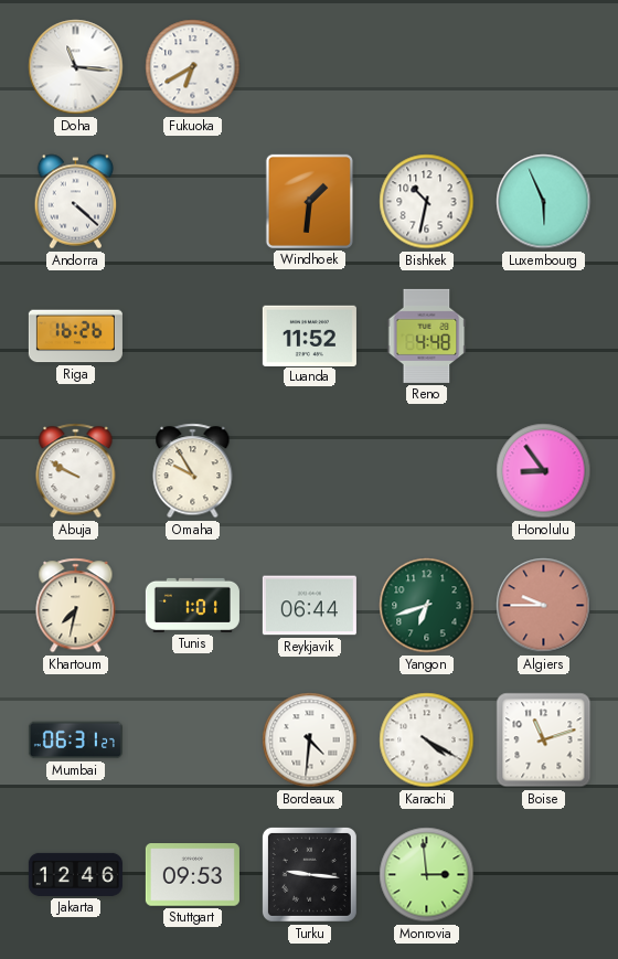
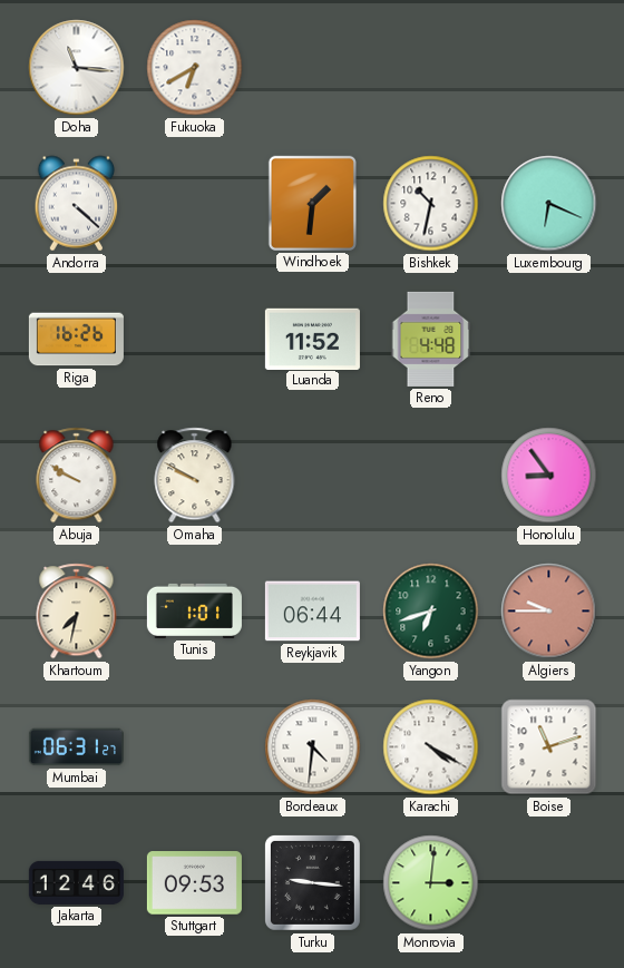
Luxembourg: 5:56 -> 6:19
Omaha: 9:55 -> 9:50
Monrovia: 2:59 -> 3:01
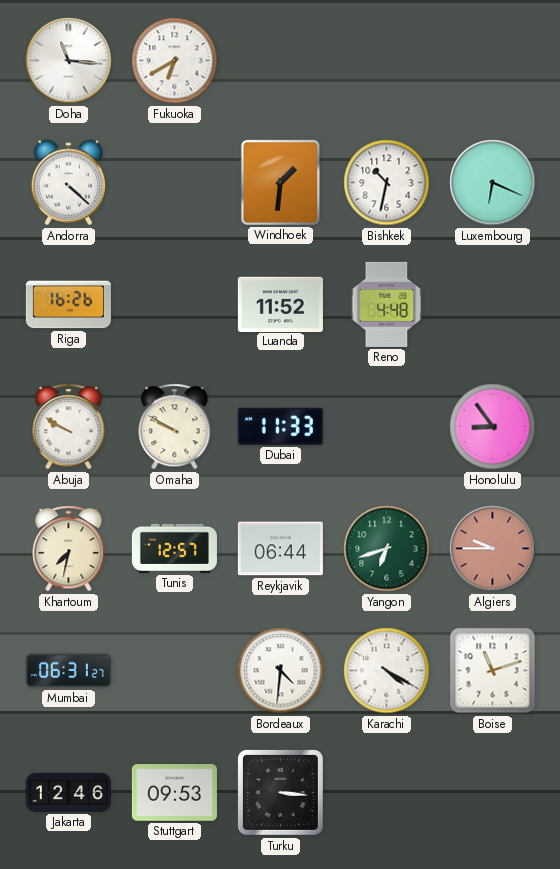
Dubai: none -> 11:33
Tunis: 1:01 -> 12:57
Turku: 9:16 -> 3:16
Monrovia: 3:01 -> none
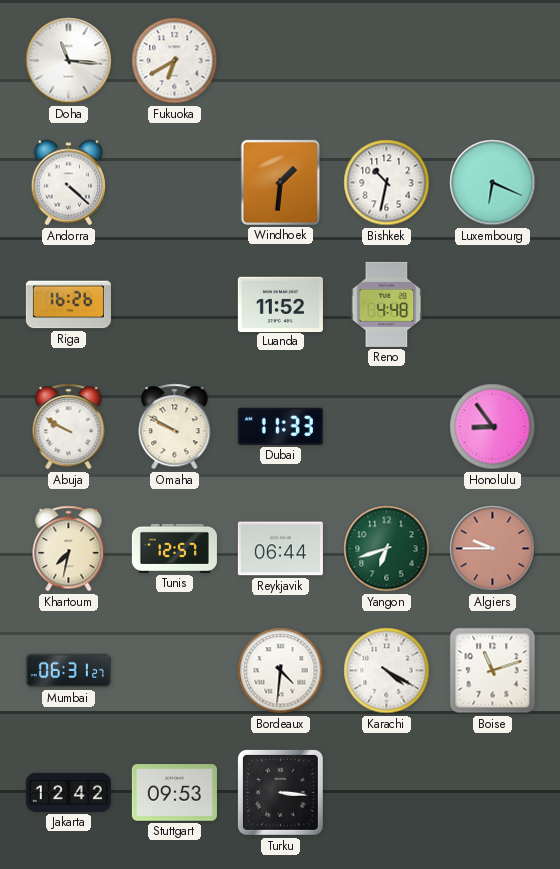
Jakarta: 12:46 -> 12:42
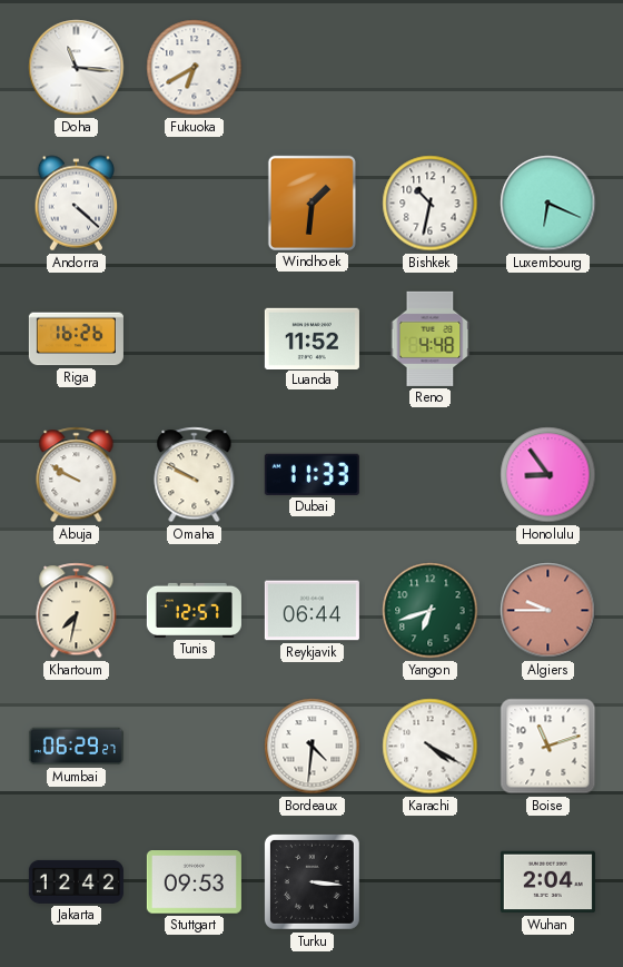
Mumbai: 06:31 -> 06:29
Wuhan: none -> 2:04
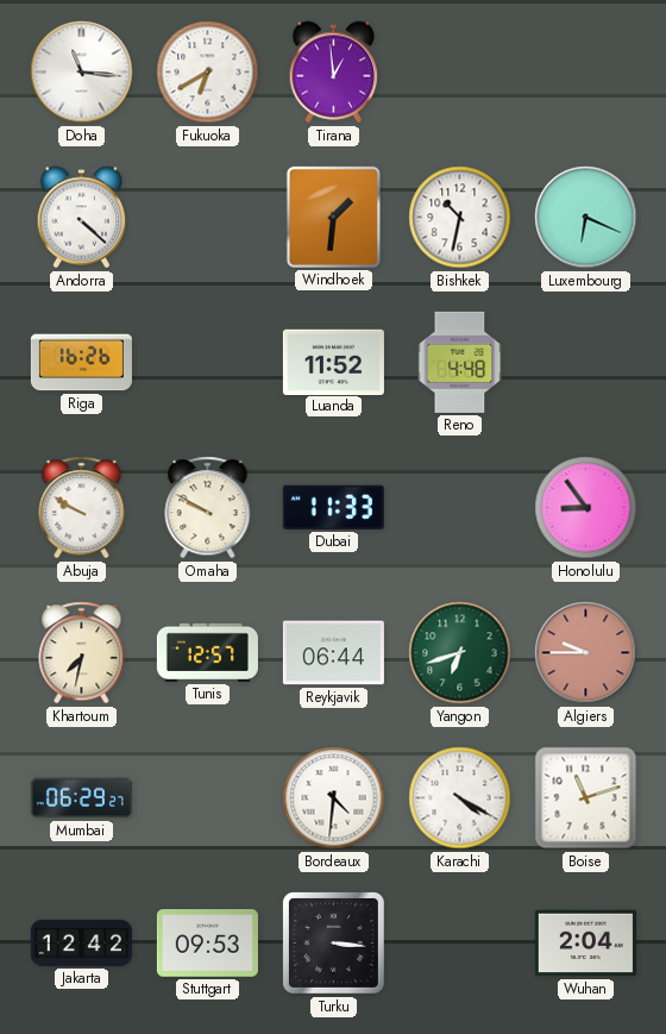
Tirana: none -> 12:59
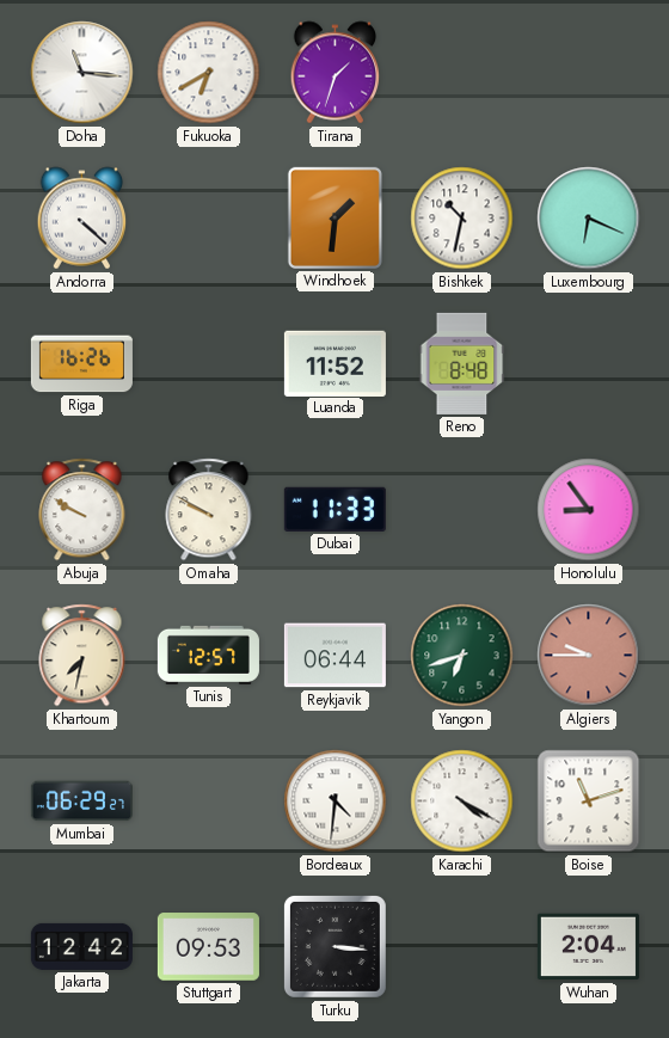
Tirana: 12:59 -> 1:33
Reno: 4:48 -> 8:48
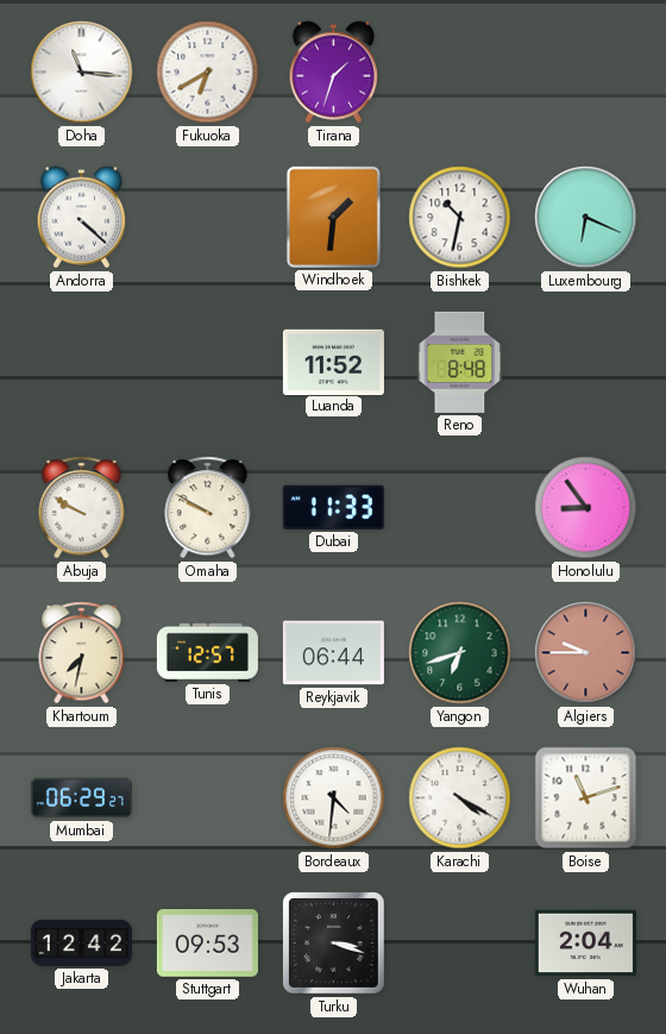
Riga: 16:26 -> none
Turku: 3:16 -> 3:18
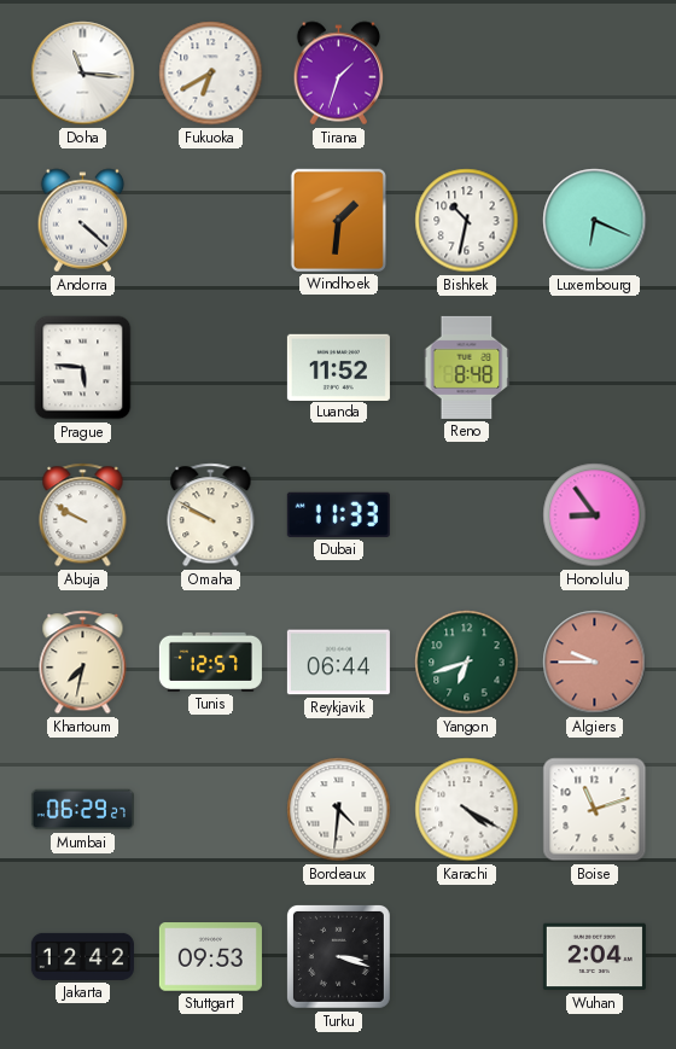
Prague: none -> 5:46
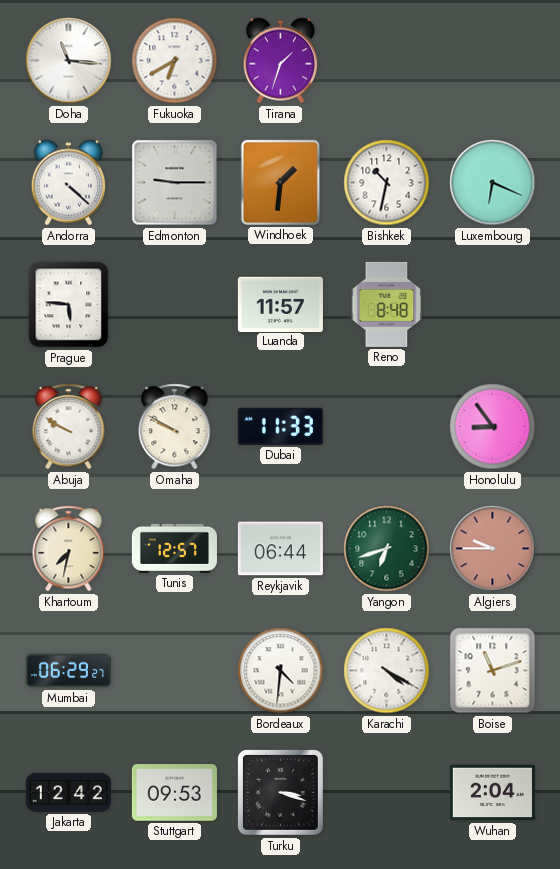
Edmonton: none -> 9:15
Luanda: 11:52 -> 11:57
